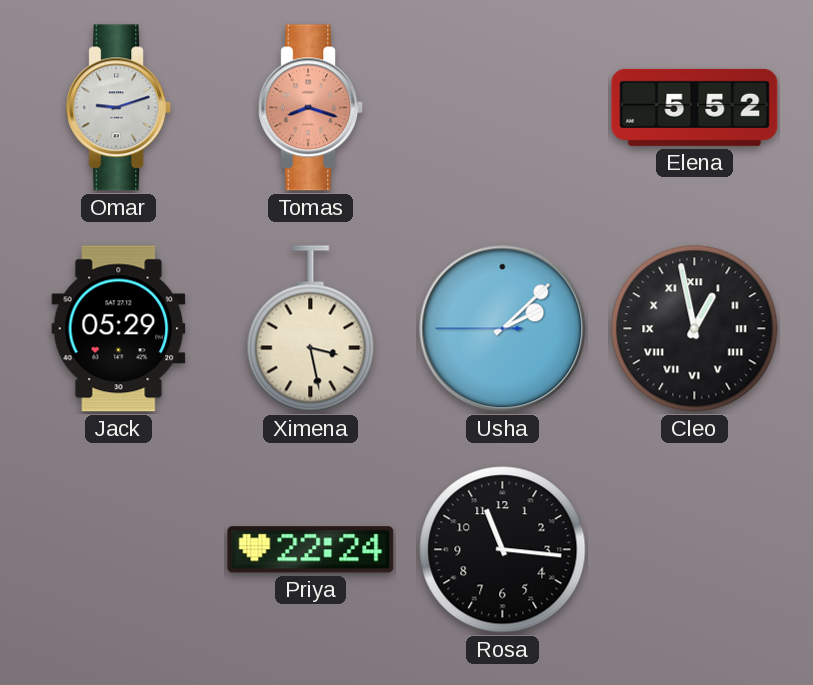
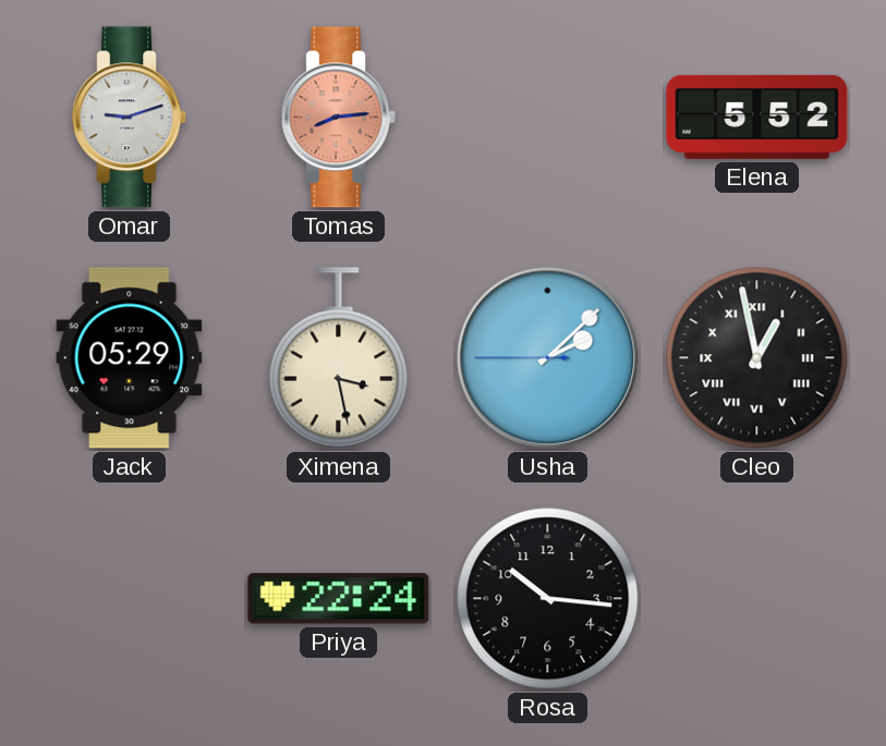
Tomas: 8:18 -> 8:14
Rosa: 11:16 -> 10:16
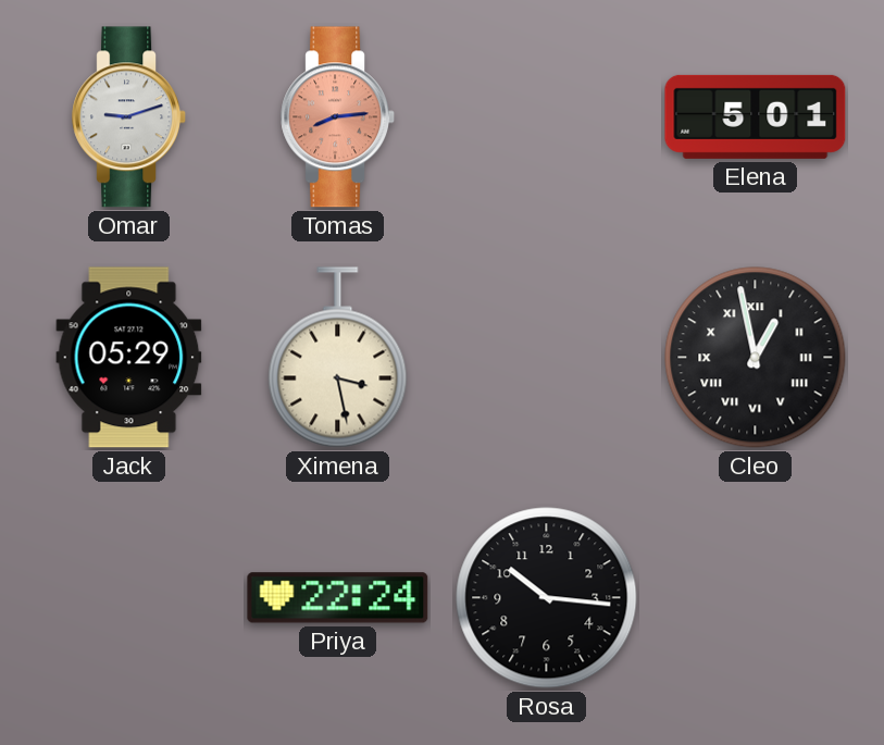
Elena: 5:52 -> 5:01
Usha: 2:07 -> none
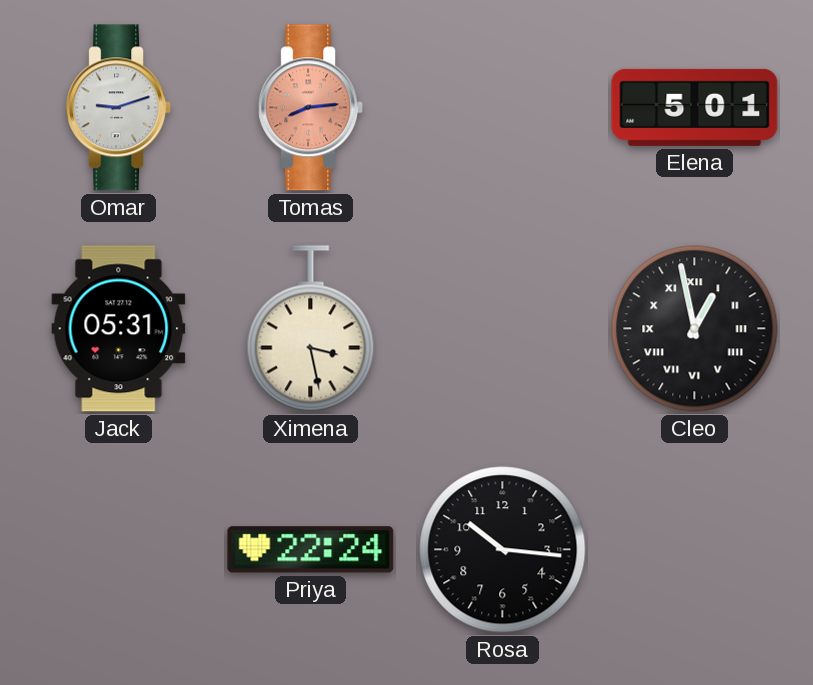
Jack: 05:29 -> 05:31
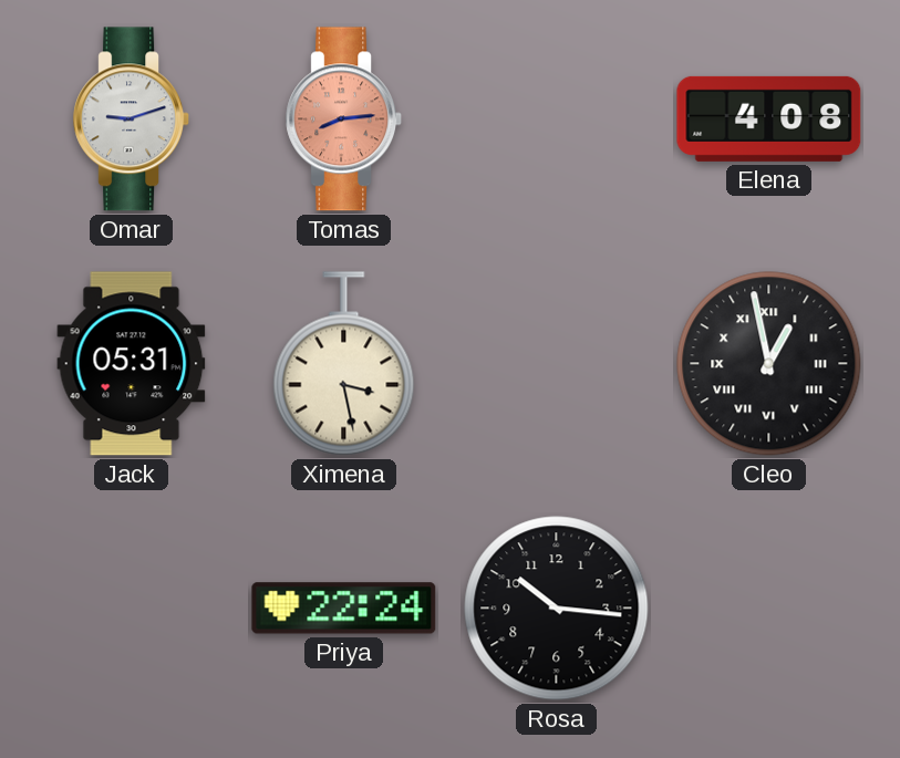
Elena: 5:01 -> 4:08
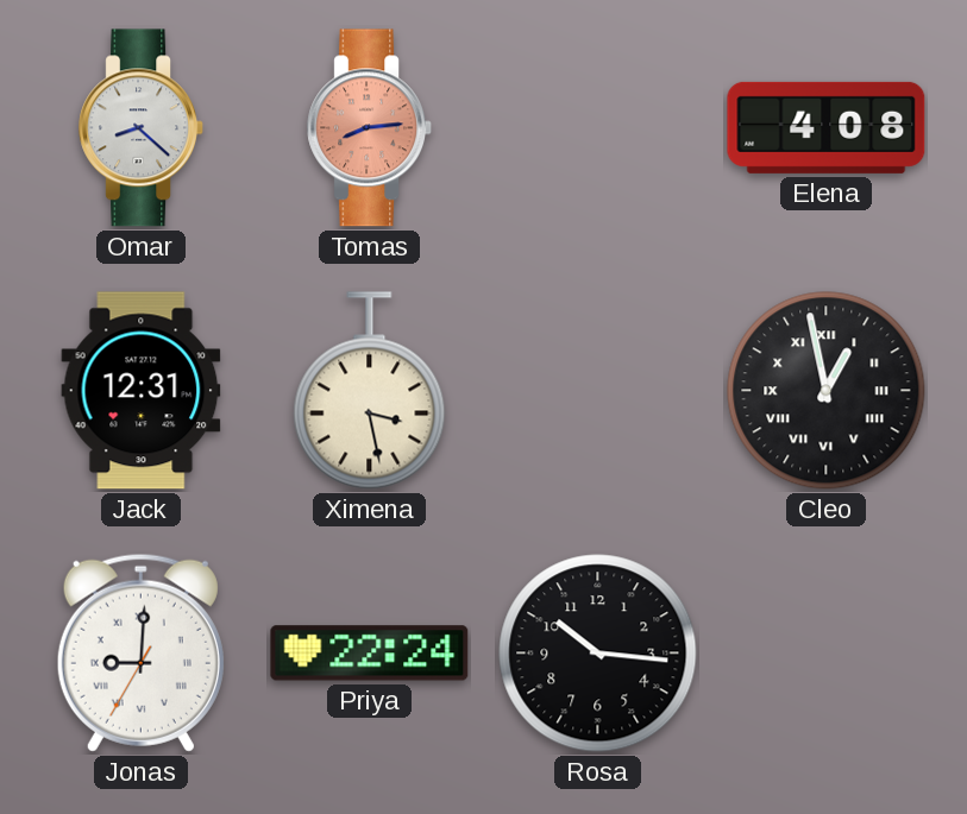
Omar: 9:12 -> 8:22
Jack: 05:31 -> 12:31
Jonas: none -> 9:00
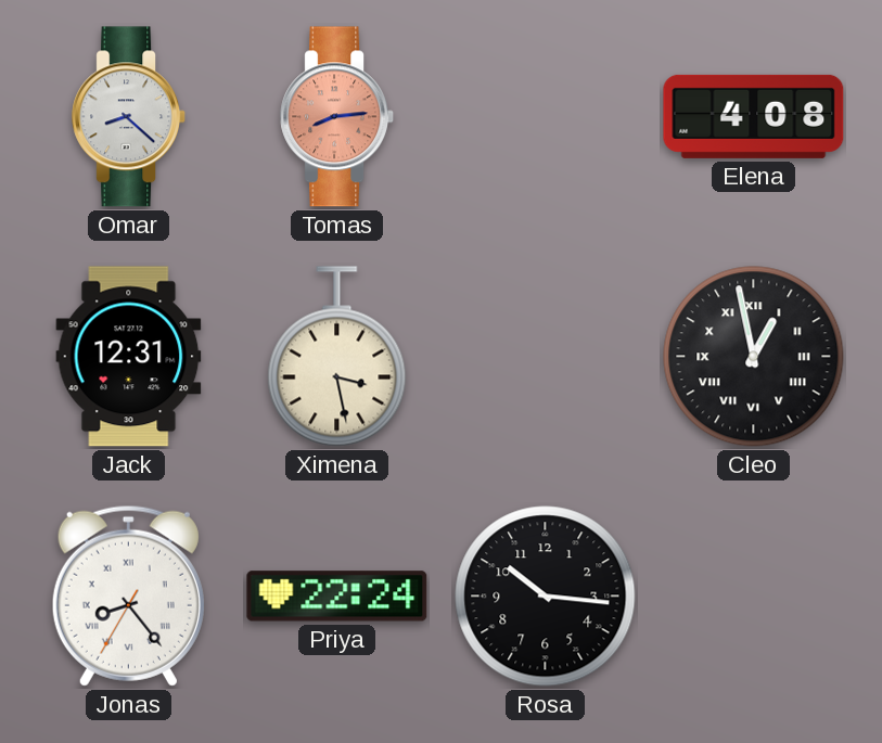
Jonas: 9:00 -> 8:23
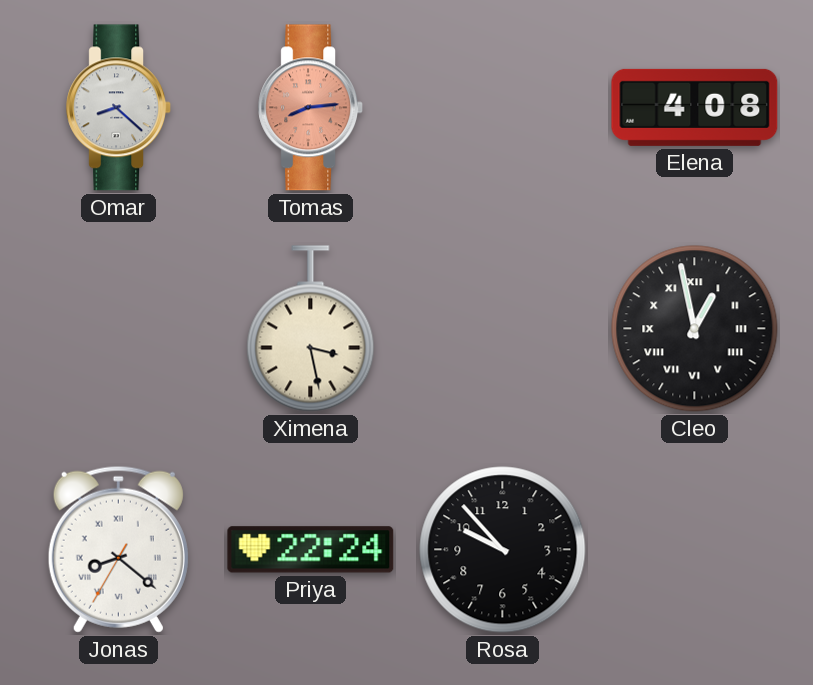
Jack: 12:31 -> none
Jonas: 8:23 -> 8:21
Rosa: 10:16 -> 9:53
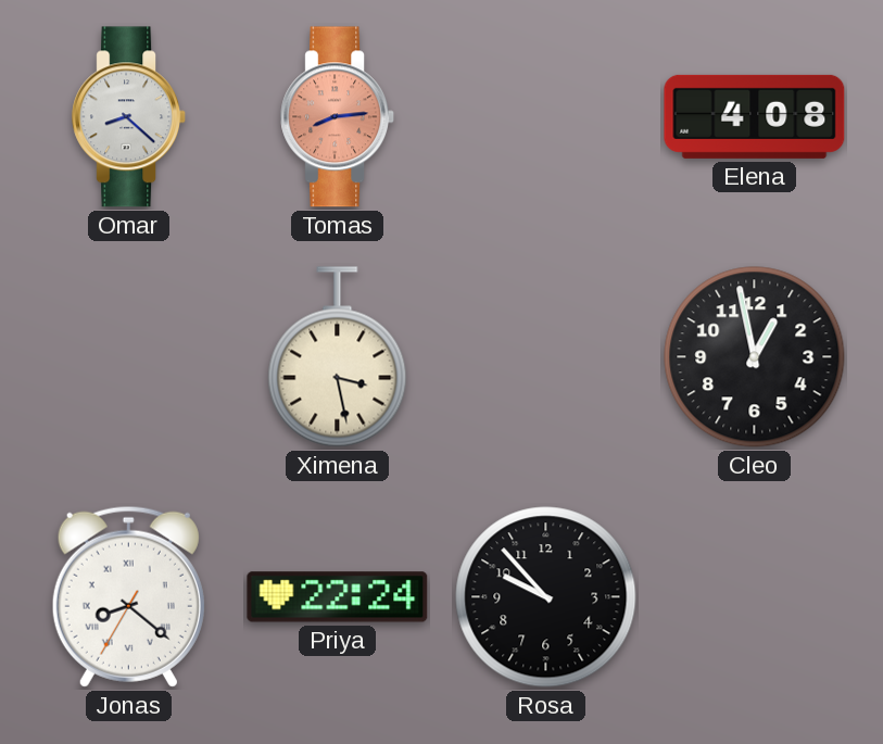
Cleo numerals: Roman -> Arabic
